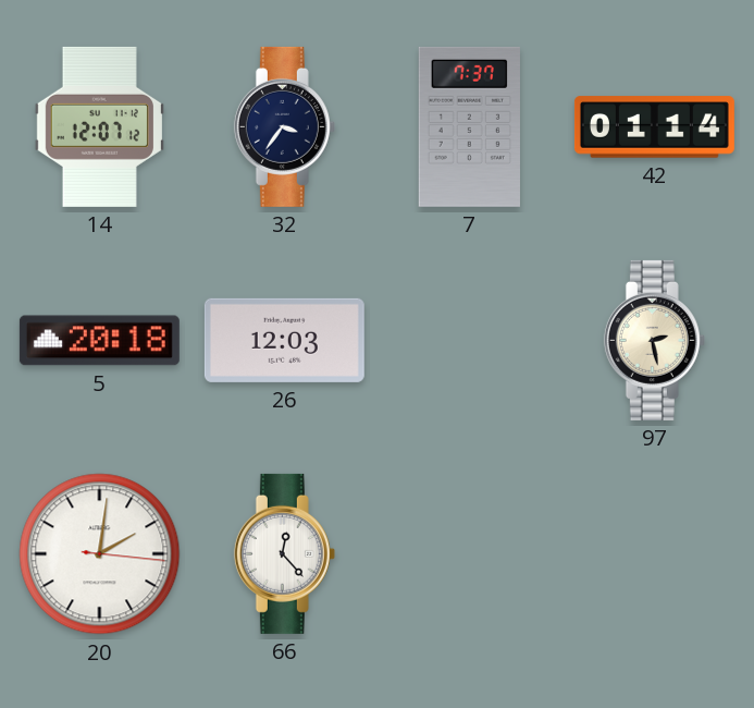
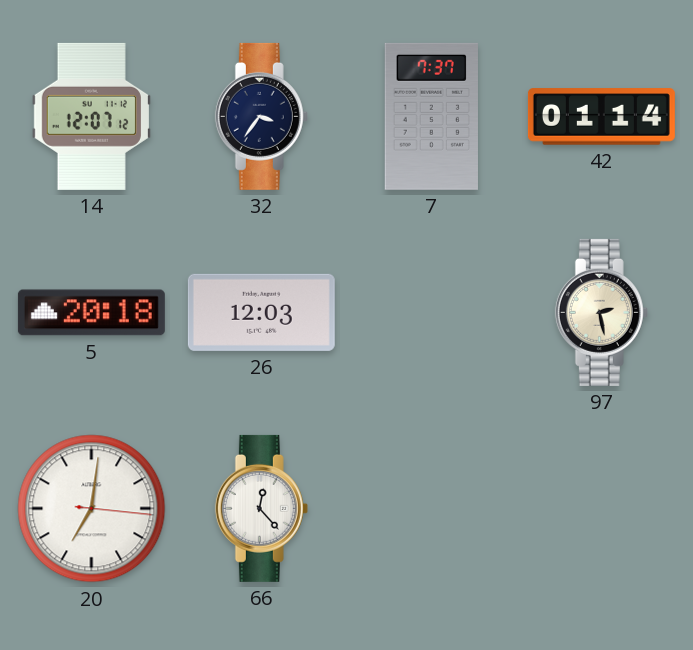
20: 2:01 -> 7:01
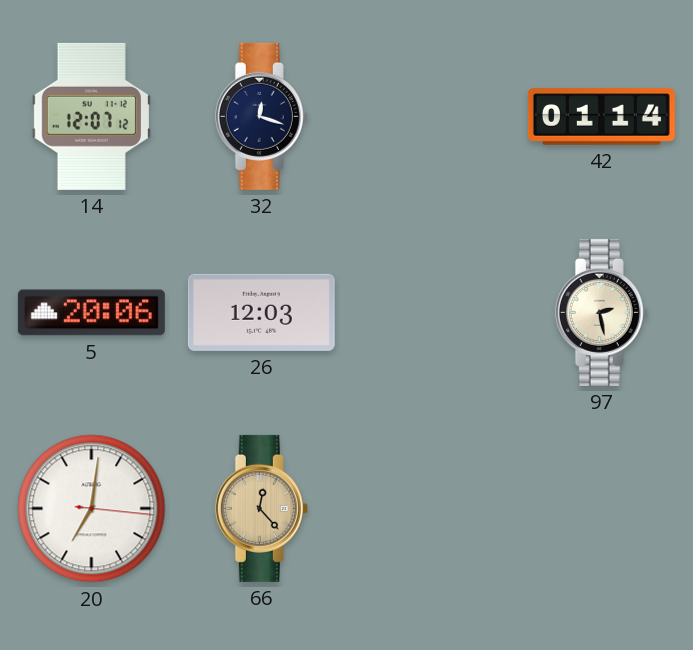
32: 3:36 -> 12:18
7: 7:37 -> none
5: 20:18 -> 20:06
66 dial: white -> champagne
